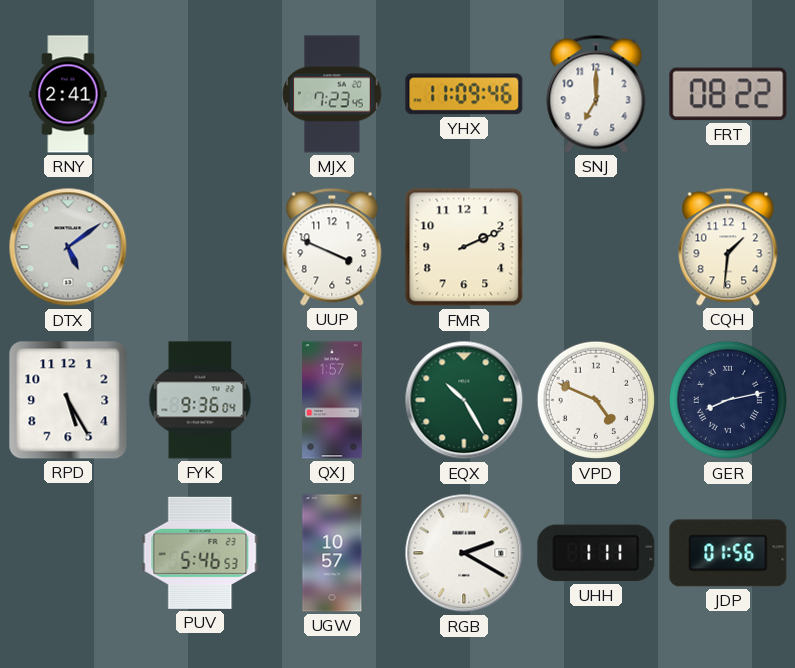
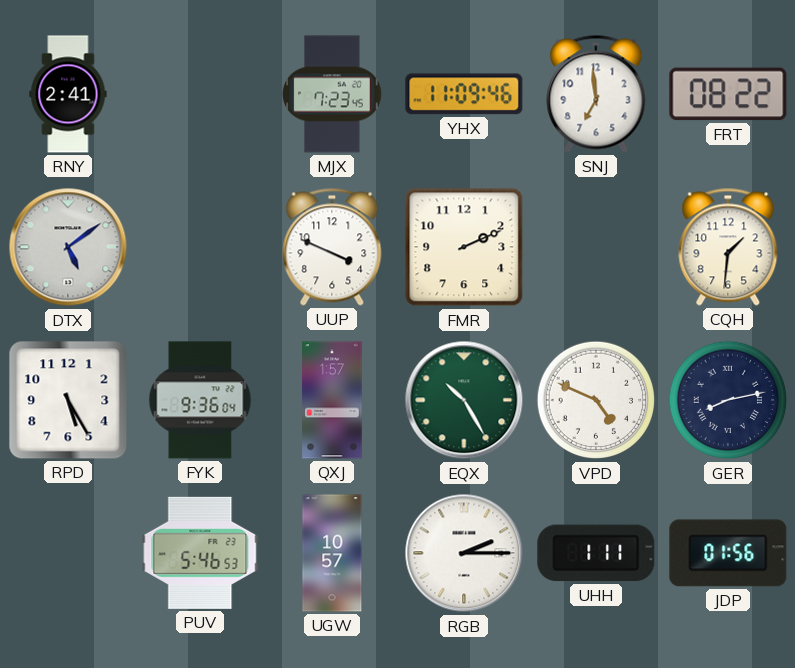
SNJ: 7:00 -> 6:59
RGB: 2:20 -> 2:15
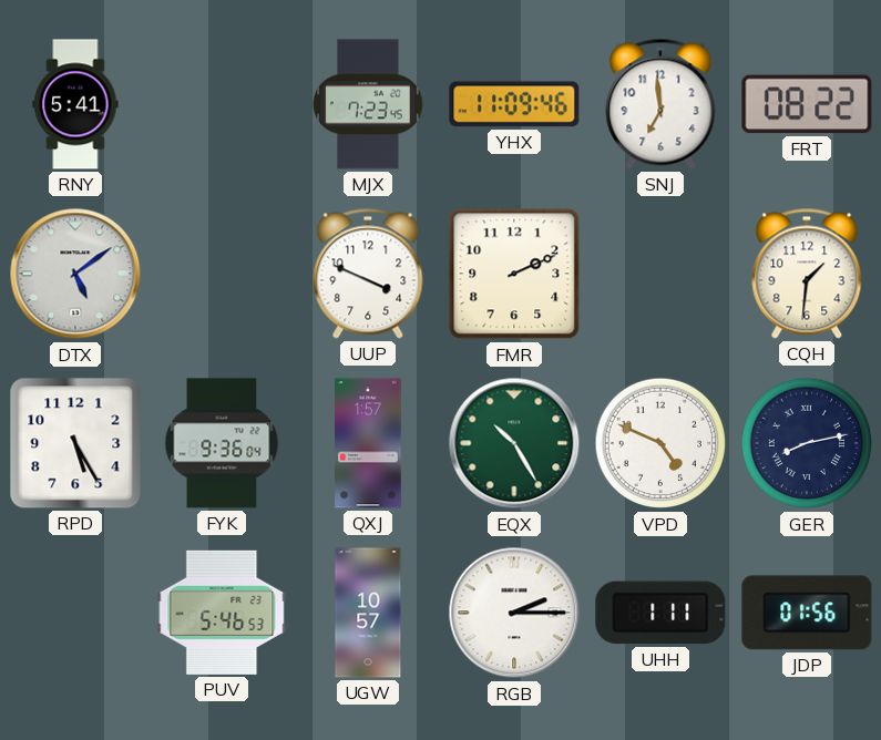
RNY: 2:41 -> 5:41
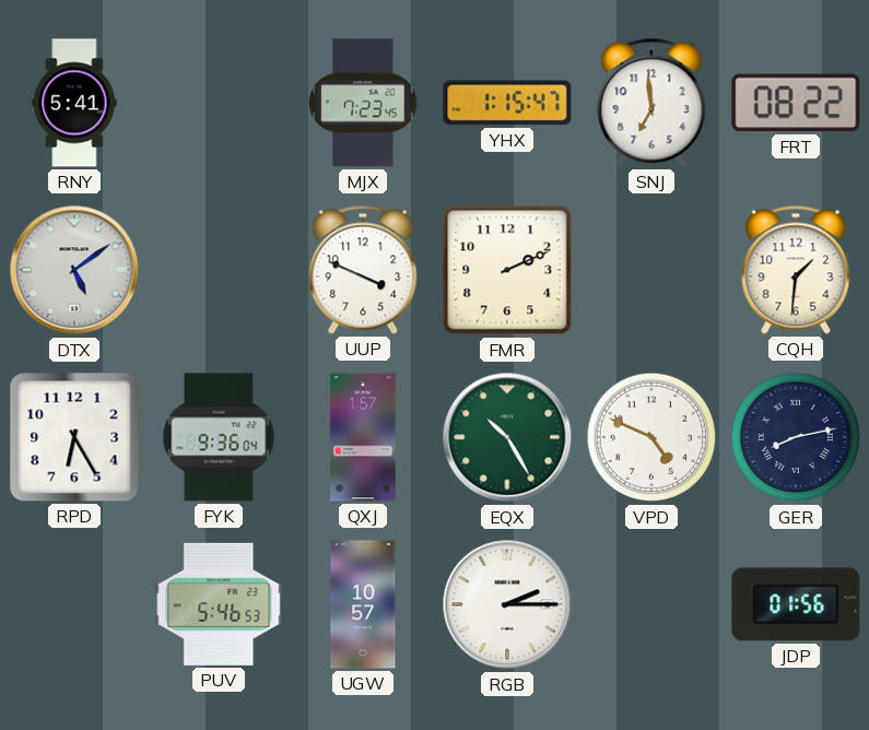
YHX: 11:09 -> 1:15
RPD: 5:25 -> 6:25
UHH: 1:11 -> none
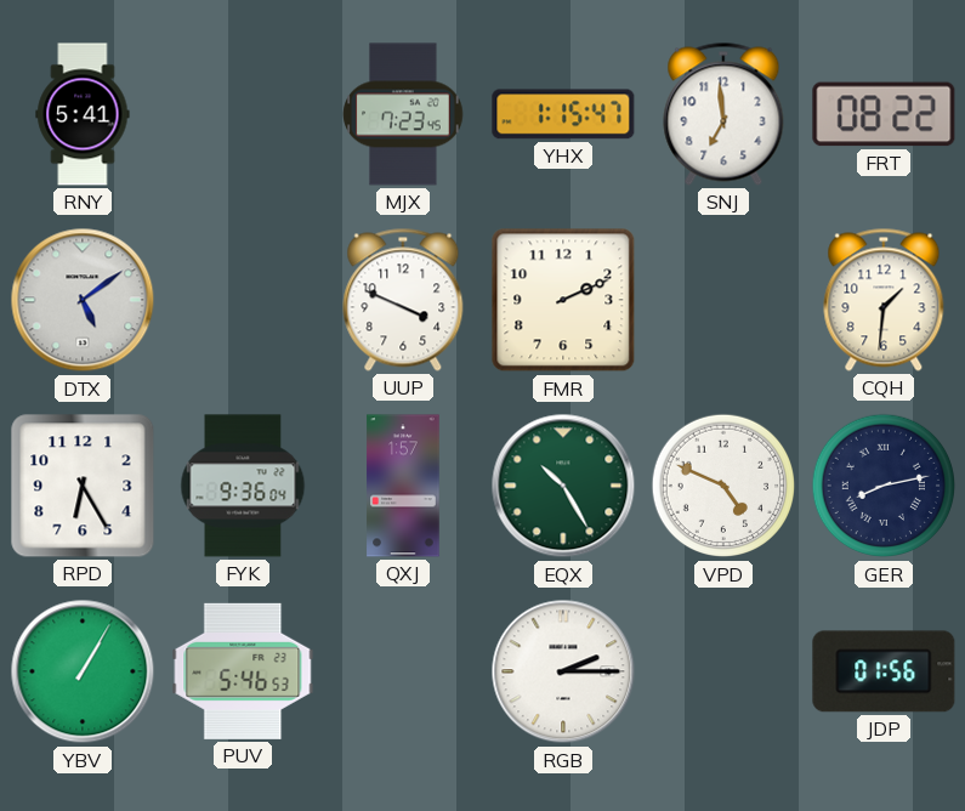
YBV: none -> 1:05
UGW: 10:57 -> none
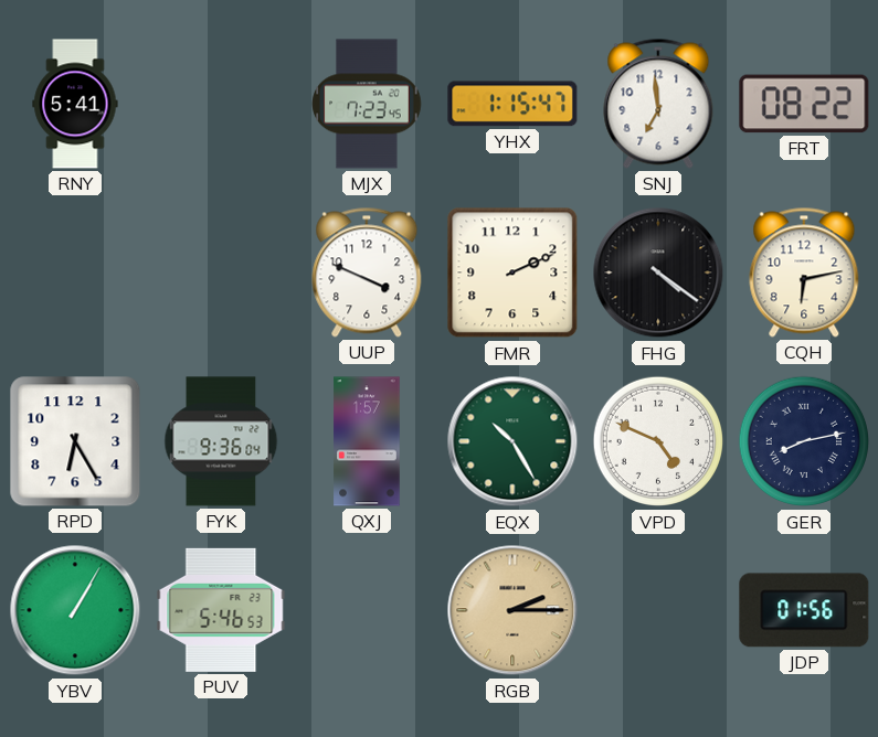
DTX: 5:09 -> none
FHG: none -> 4:21
CQH: 1:31 -> 6:13
RGB dial: white -> champagne
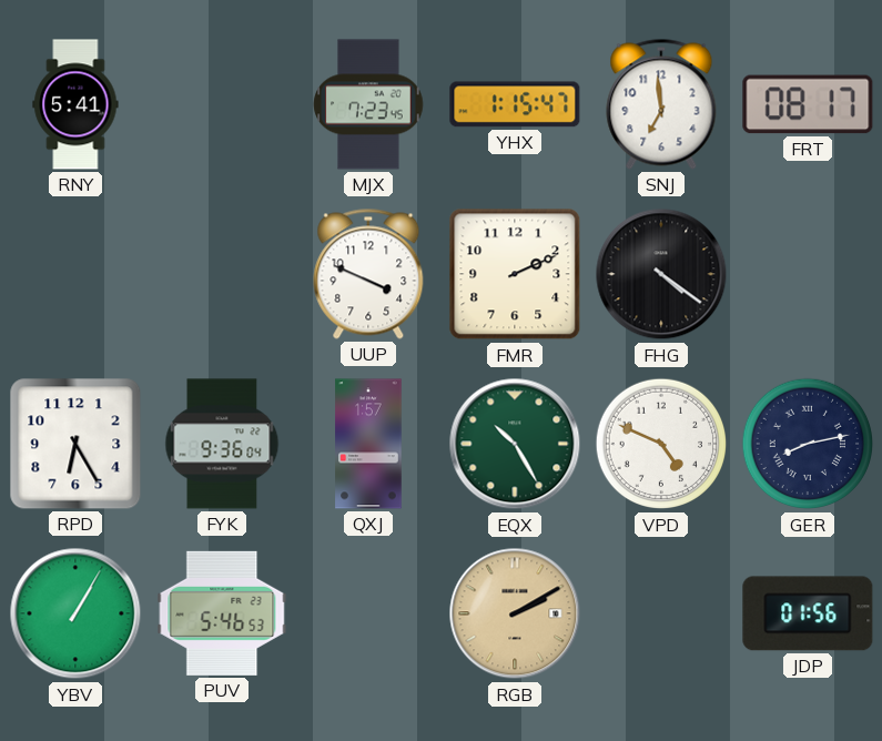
FRT: 08:22 -> 08:17
CQH: 6:13 -> none
RGB: 2:15 -> 2:10
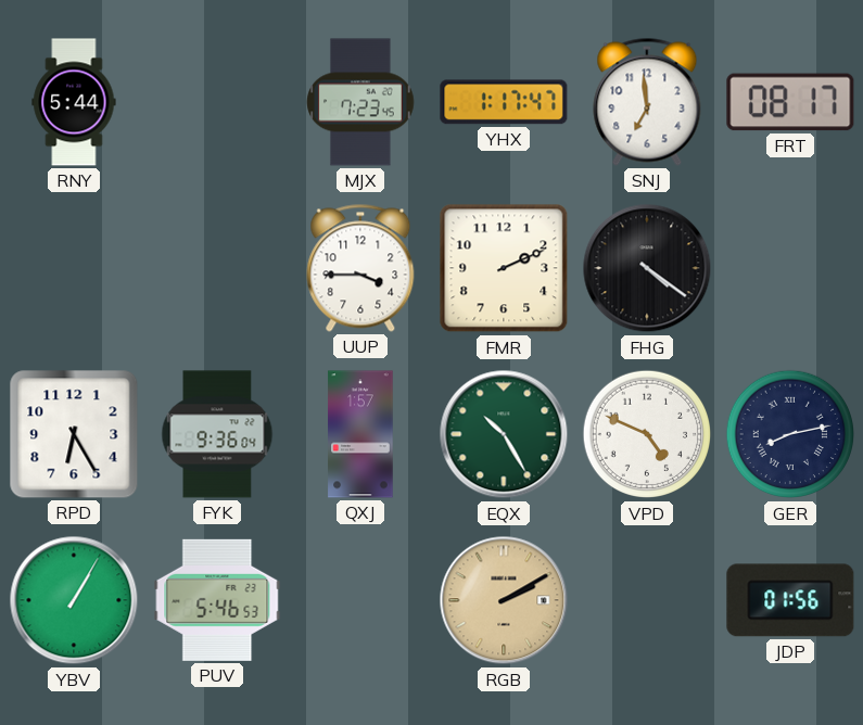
RNY: 5:41 -> 5:44
YHX: 1:15 -> 1:17
UUP: 3:49 -> 3:45
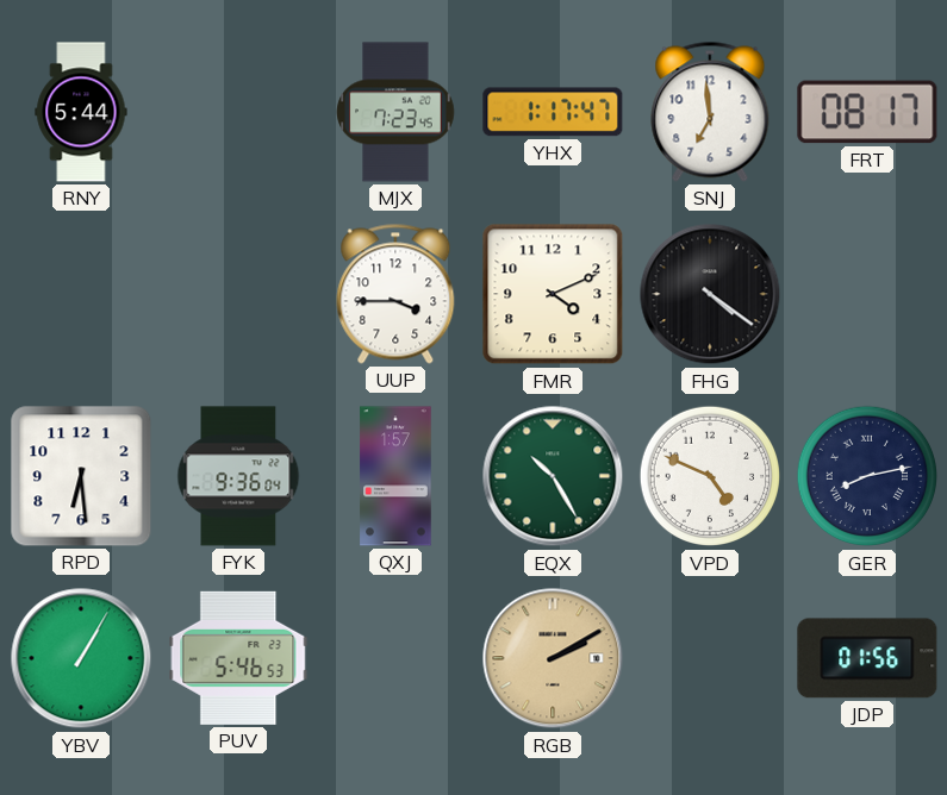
FMR: 2:11 -> 4:11
RPD: 6:25 -> 6:29
